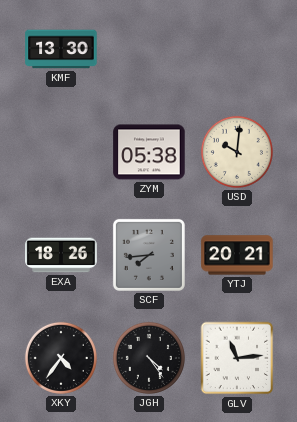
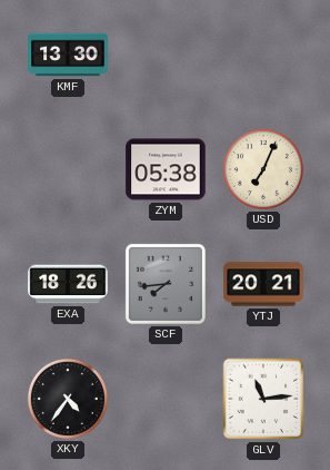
USD: 10:01 -> 7:04
JGH: 4:24 -> none
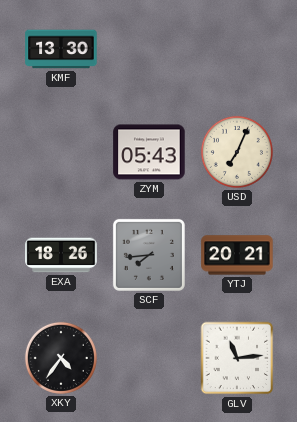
ZYM: 05:38 -> 05:43
